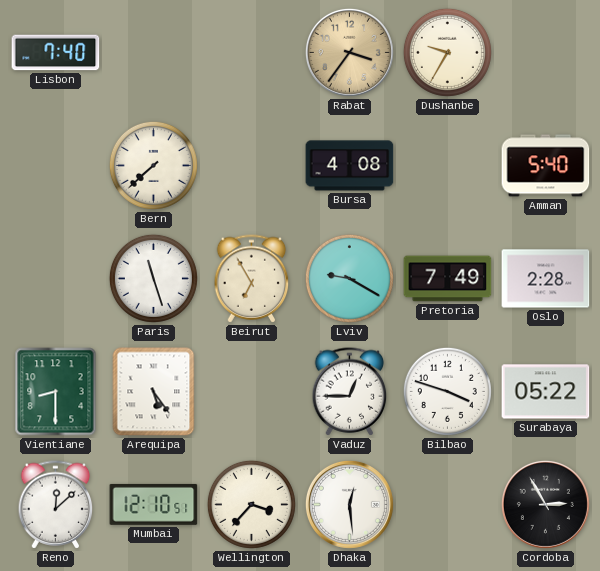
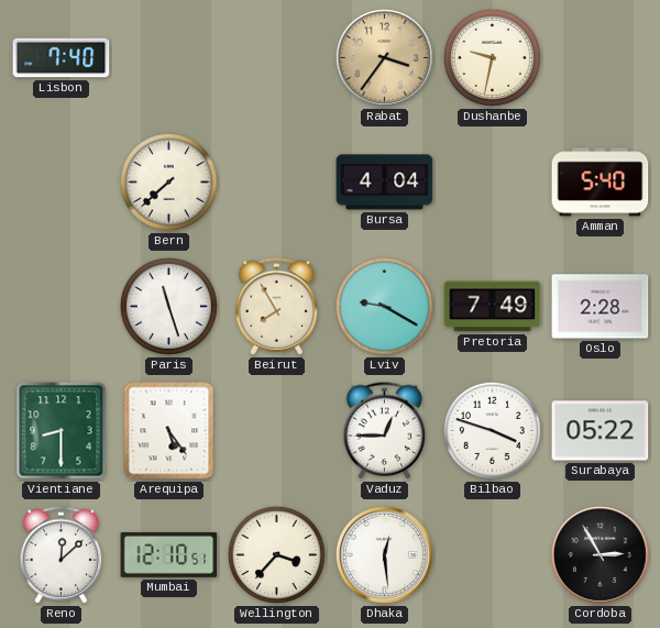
Dushanbe: 9:35 -> 9:32
Bursa: 4:08 -> 4:04
Beirut: 6:55 -> 7:55
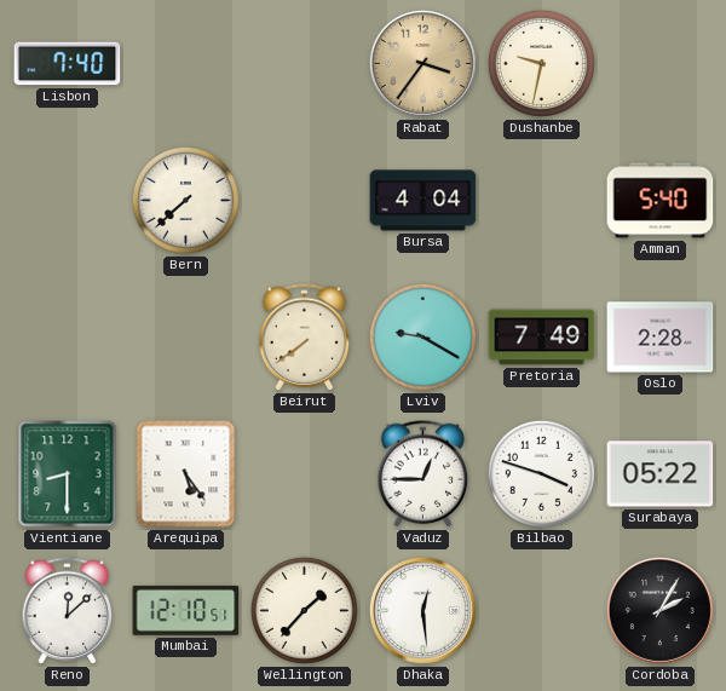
Paris: 11:27 -> none
Beirut: 7:55 -> 7:39
Wellington: 3:37 -> 1:37
Cordoba: 2:55 -> 2:05
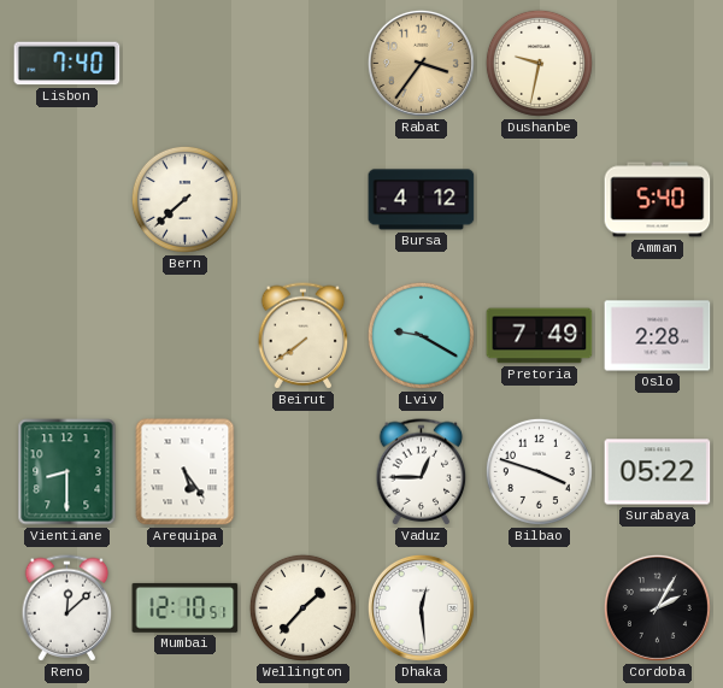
Bursa: 4:04 -> 4:12
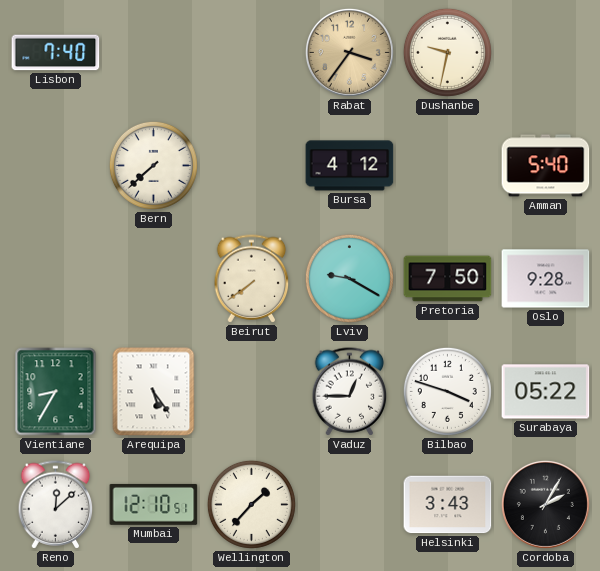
Pretoria: 7:49 -> 7:50
Oslo: 2:28 -> 9:28
Vientiane: 8:30 -> 8:35
Dhaka: 12:29 -> none
Helsinki: none -> 3:43
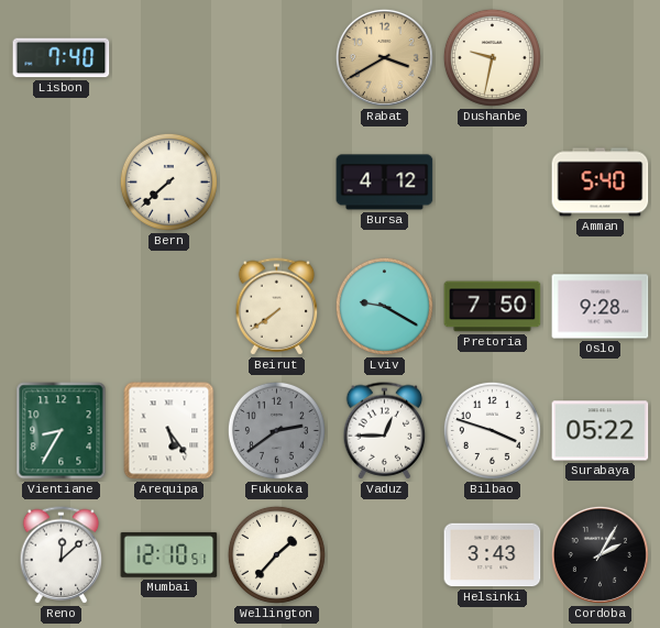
Rabat: 3:36 -> 3:40
Fukuoka: none -> 2:39
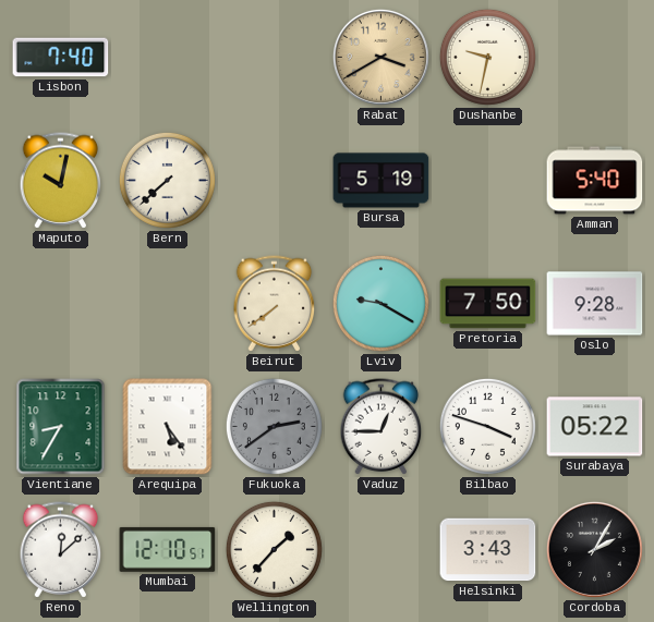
Maputo: none -> 10:02
Bursa: 4:12 -> 5:19
